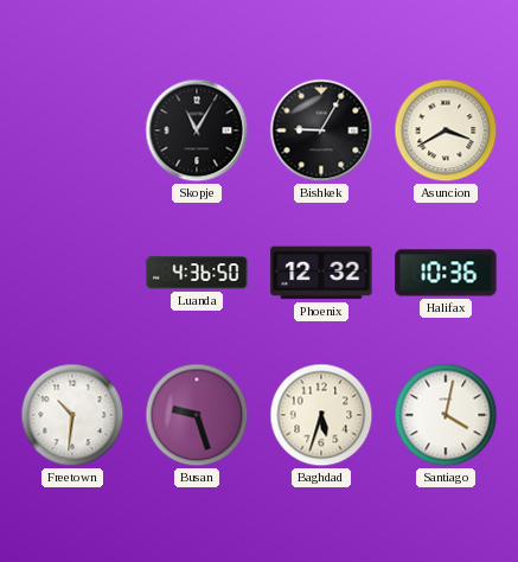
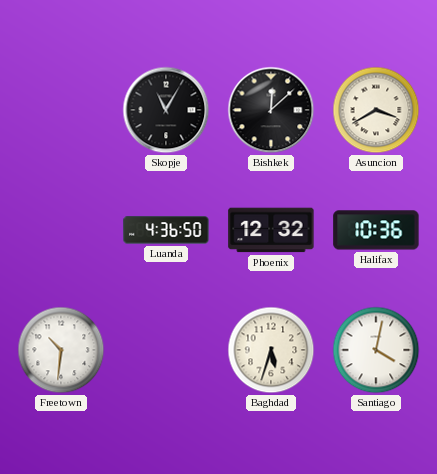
Bishkek: 9:05 -> 12:08
Busan: 9:27 -> none
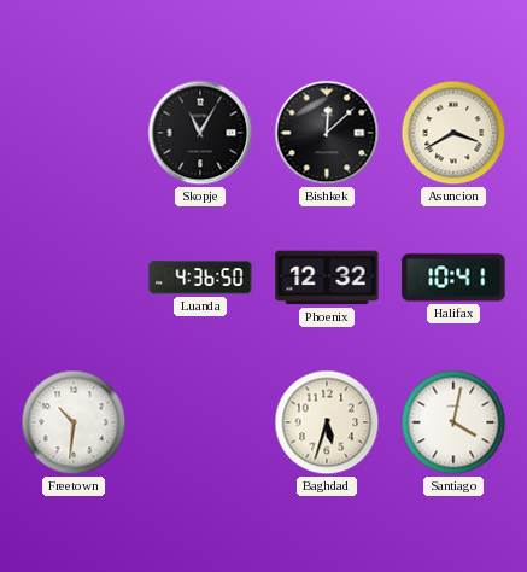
Halifax: 10:36 -> 10:41
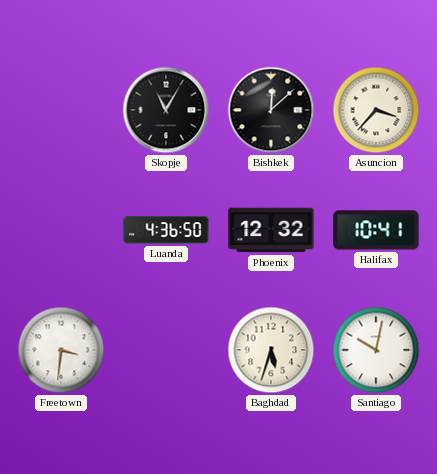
Asuncion: 3:40 -> 3:37
Freetown: 10:31 -> 3:31
Santiago: 4:02 -> 10:02
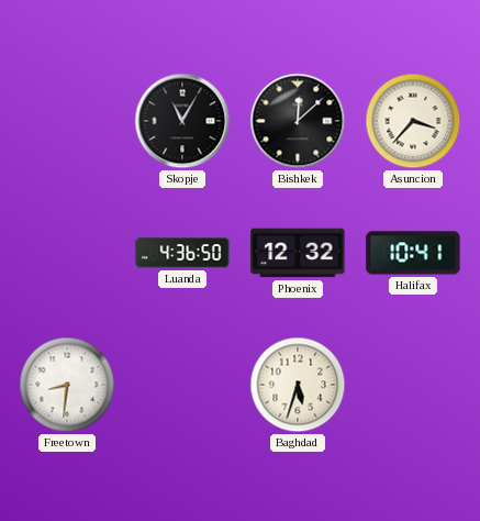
Freetown: 3:31 -> 8:31
Santiago: 10:02 -> none
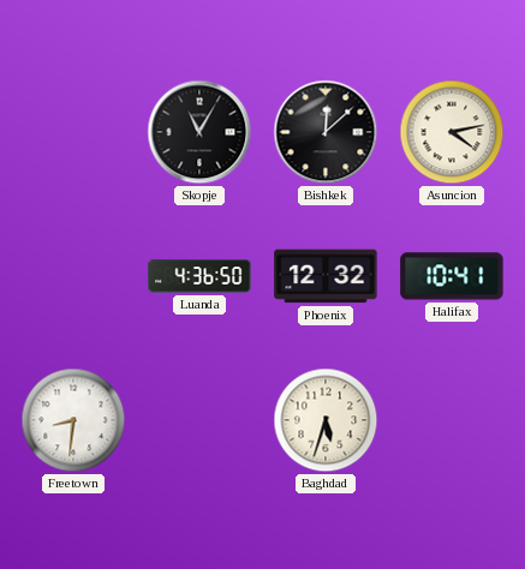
Asuncion: 3:37 -> 4:13
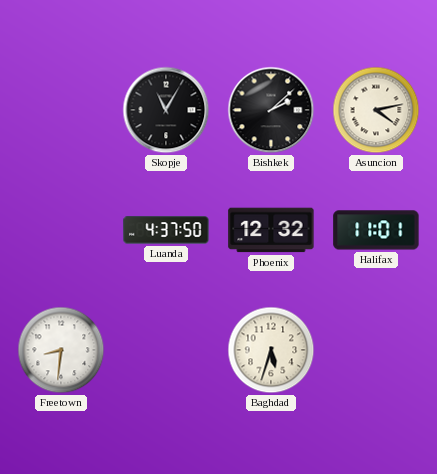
Bishkek: 12:08 -> 2:08
Luanda: 4:36 -> 4:37
Halifax: 10:41 -> 11:01
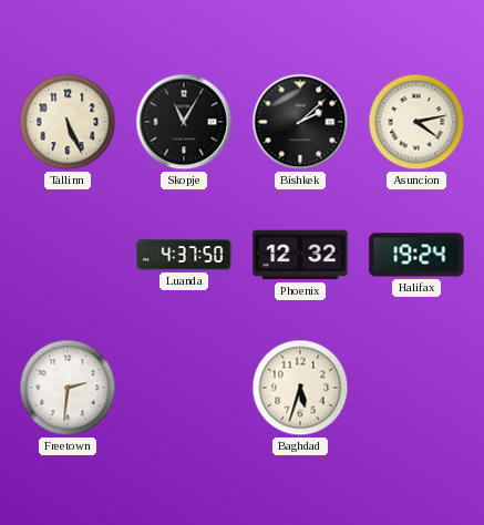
Tallinn: none -> 5:26
Halifax: 11:01 -> 19:24
Freetown: 8:31 -> 2:31
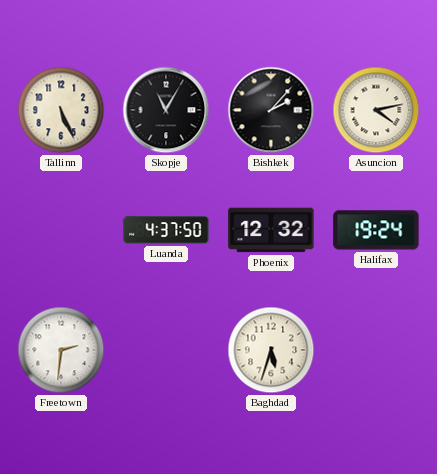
Bishkek: 2:08 -> 2:07
